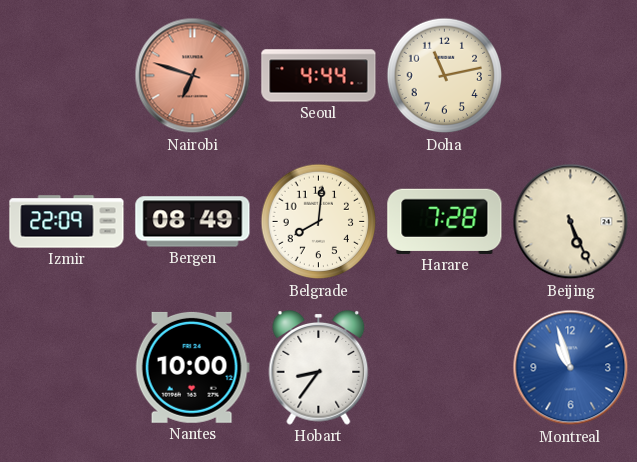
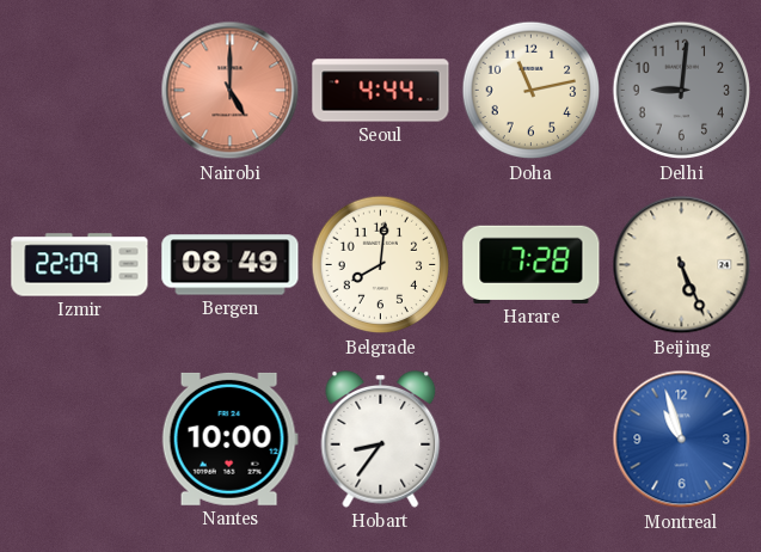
Nairobi: 6:48 -> 5:00
Delhi: none -> 9:01
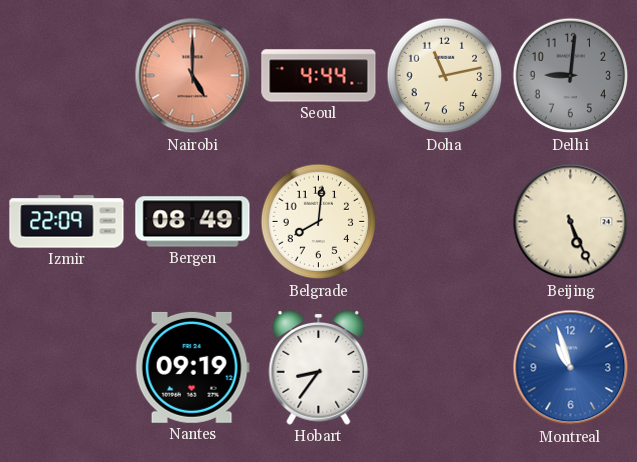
Harare: 7:28 -> none
Nantes: 10:00 -> 09:19
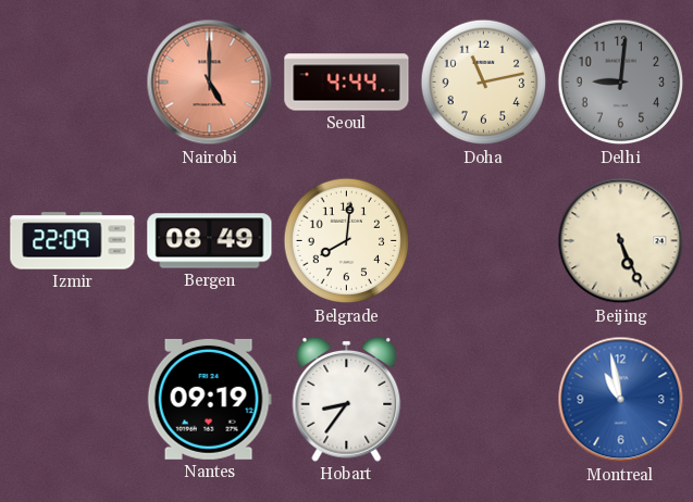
Montreal: 10:57 -> 10:58
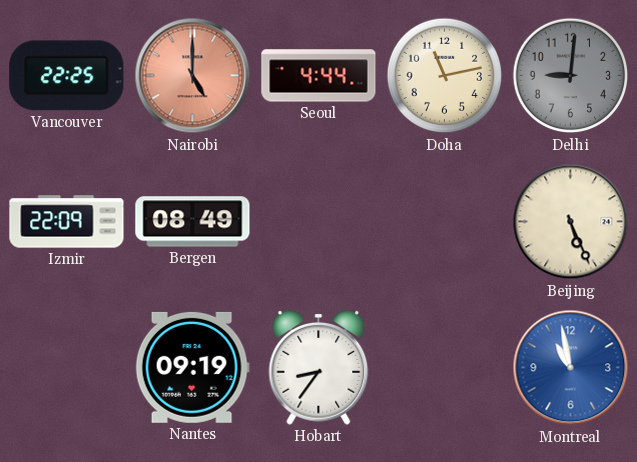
Vancouver: none -> 22:25
Belgrade: 8:01 -> none
